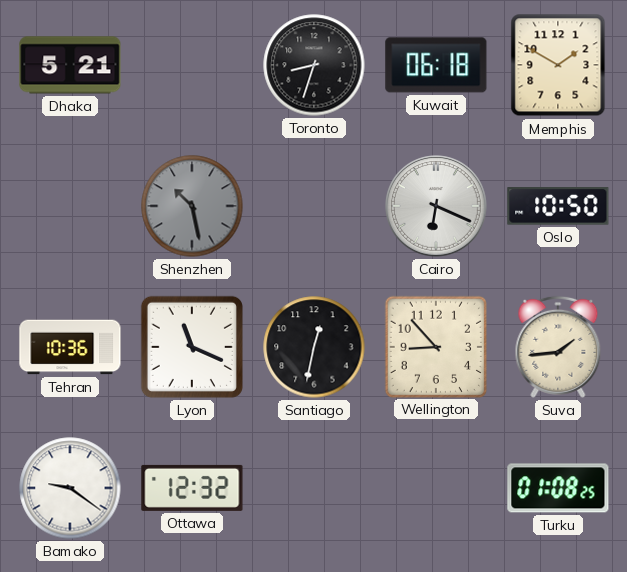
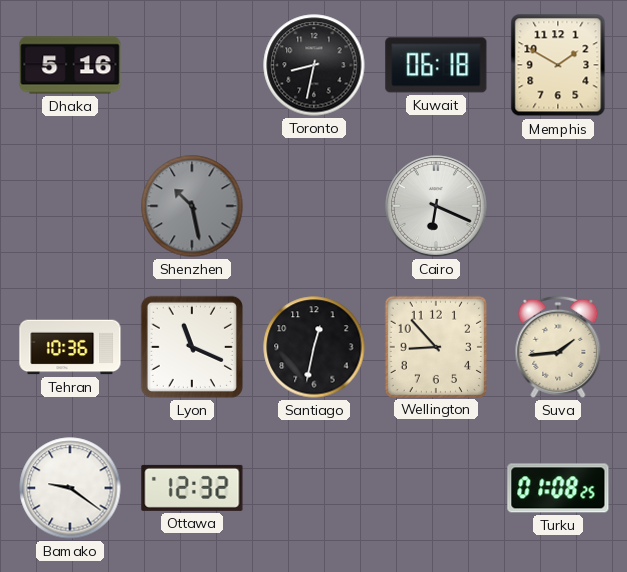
Dhaka: 5:21 -> 5:16
Toronto: 8:33 -> 8:32
Oslo: 10:50 -> none
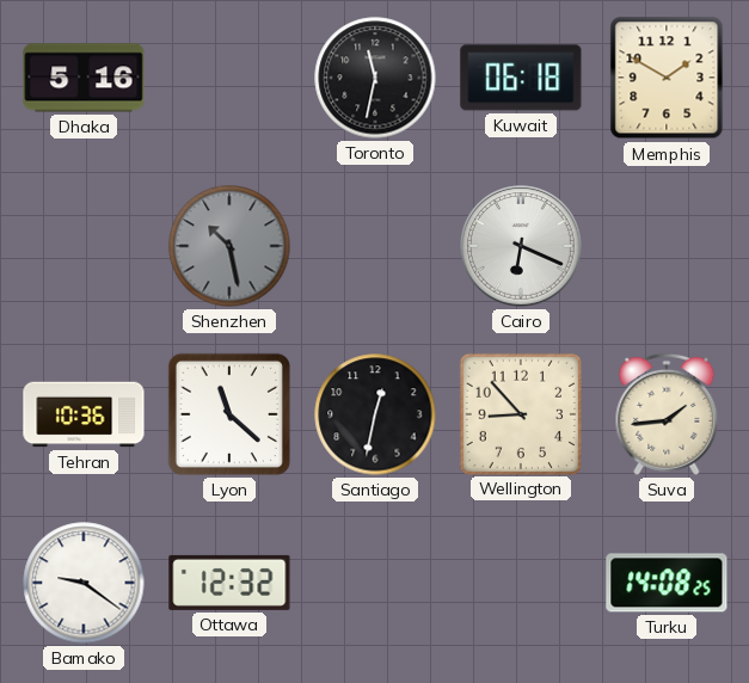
Toronto: 8:32 -> 11:32
Lyon: 11:19 -> 11:22
Turku: 01:08 -> 14:08
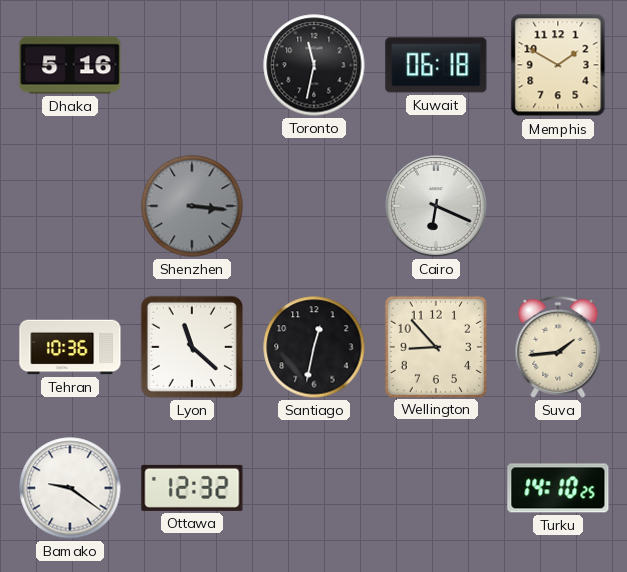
Shenzhen: 10:28 -> 3:16
Turku: 14:08 -> 14:10
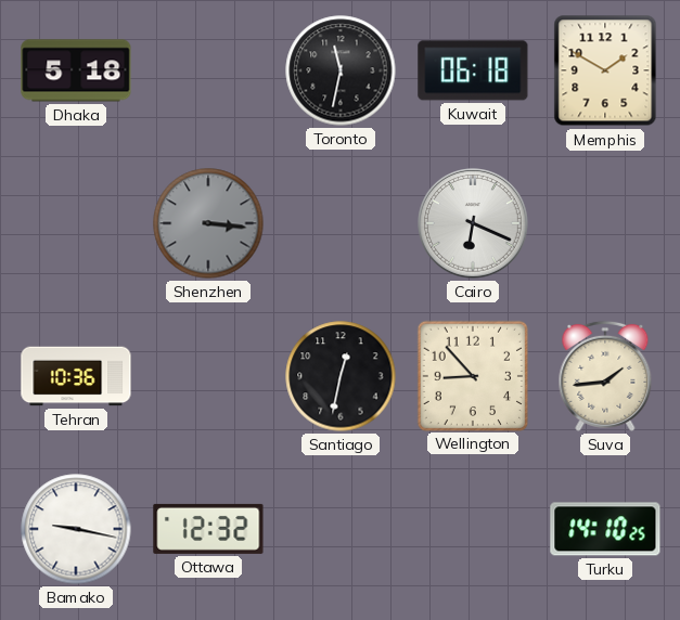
Dhaka: 5:16 -> 5:18
Lyon: 11:22 -> none
Bamako: 9:21 -> 9:17
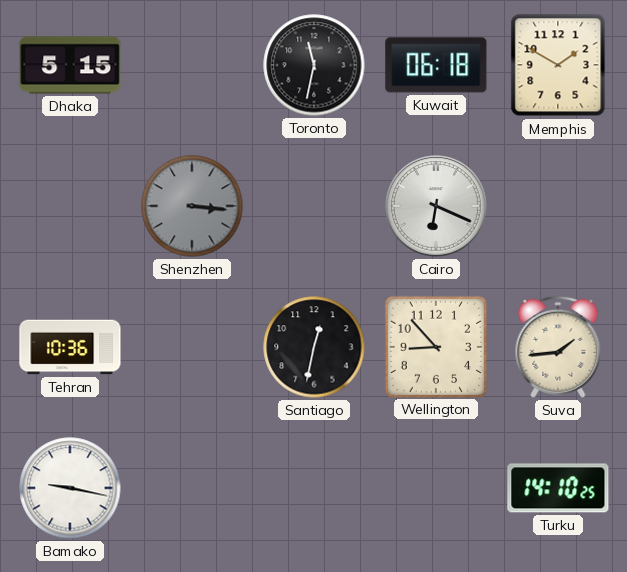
Dhaka: 5:18 -> 5:15
Ottawa: 12:32 -> none
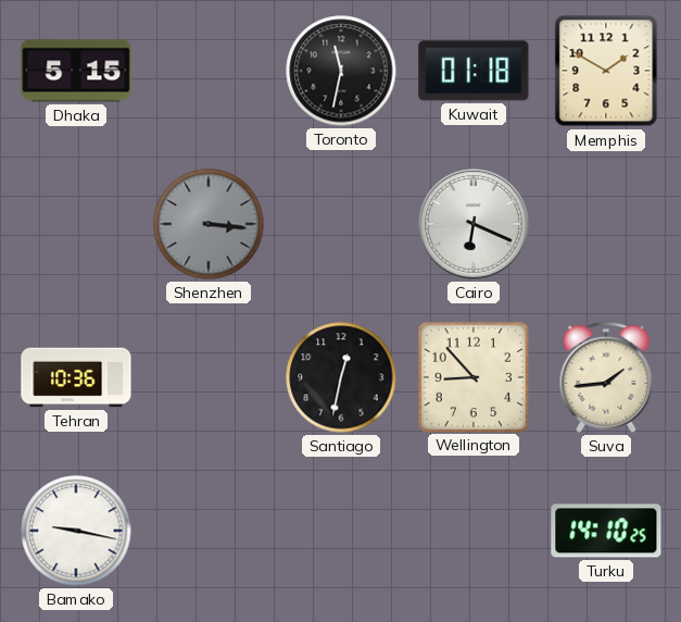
Kuwait: 06:18 -> 01:18
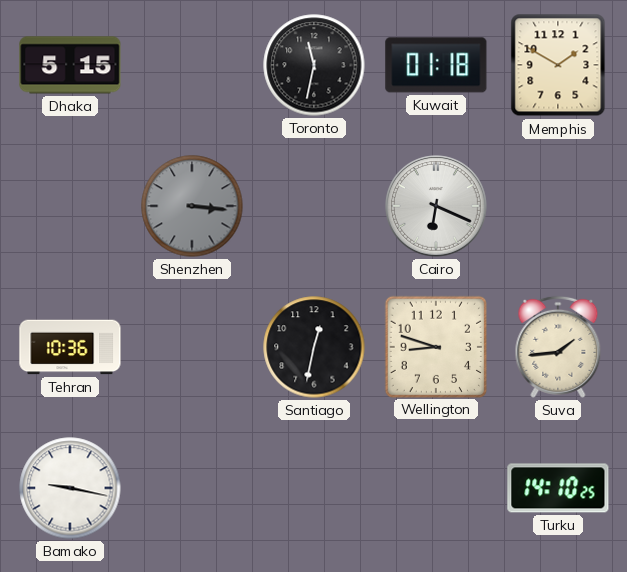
Wellington: 8:53 -> 8:48
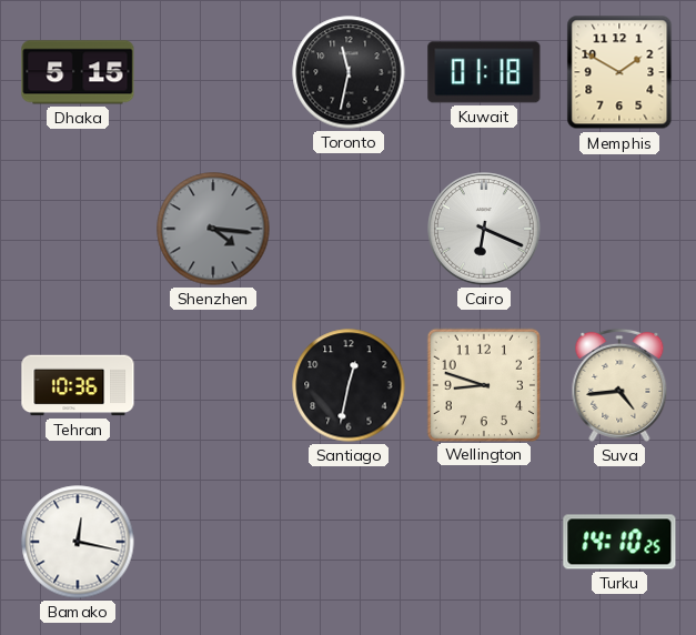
Shenzhen: 3:16 -> 4:16
Suva: 1:44 -> 4:44
Bamako: 9:17 -> 12:17
